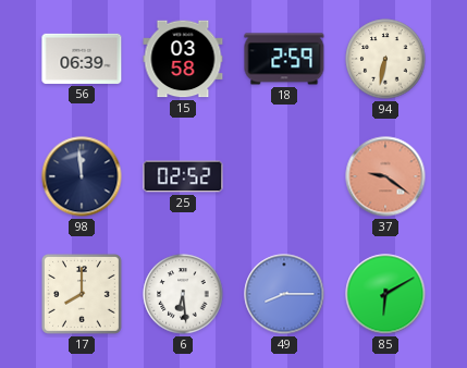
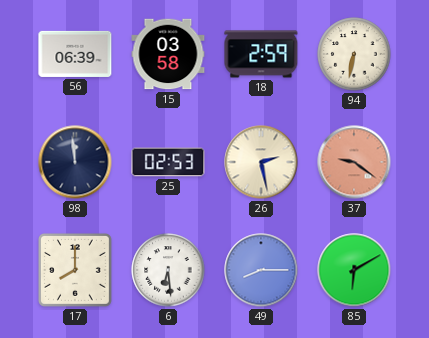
25: 02:52 -> 02:53
26: none -> 2:28
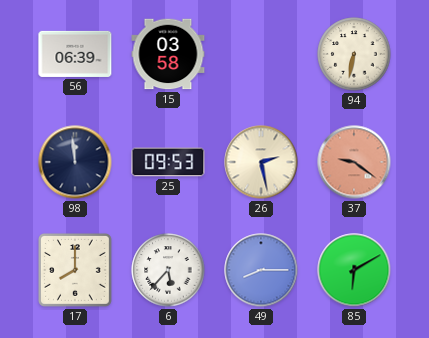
18: 2:59 -> none
25: 02:53 -> 09:53
6: 6:29 -> 5:37
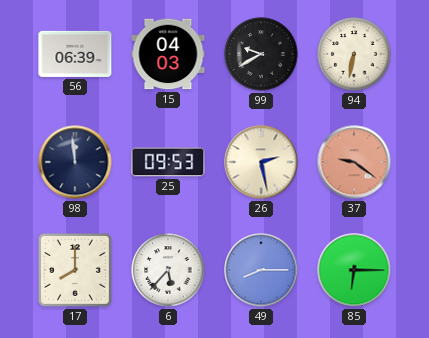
15: 03:58 -> 04:03
99: none -> 9:40
85: 6:10 -> 6:15
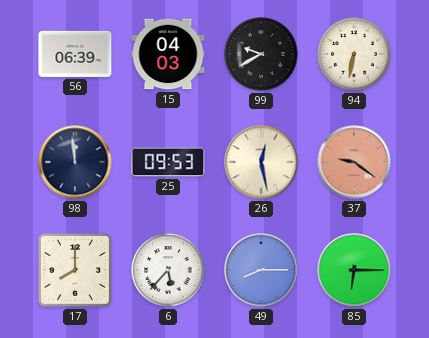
26: 2:28 -> 12:28
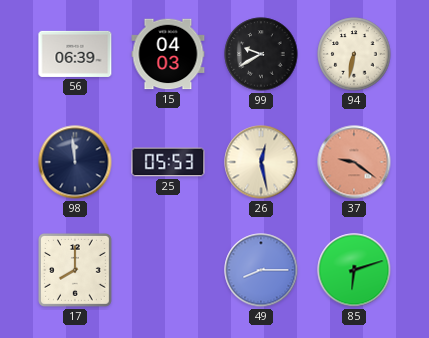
25: 09:53 -> 05:53
6: 5:37 -> none
85: 6:15 -> 6:12
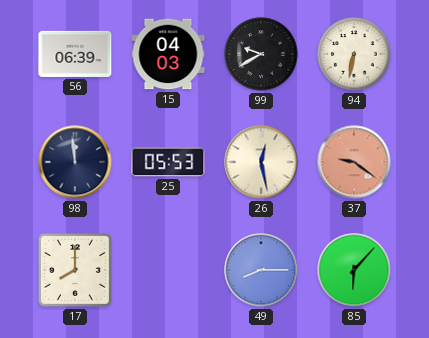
85: 6:12 -> 6:07
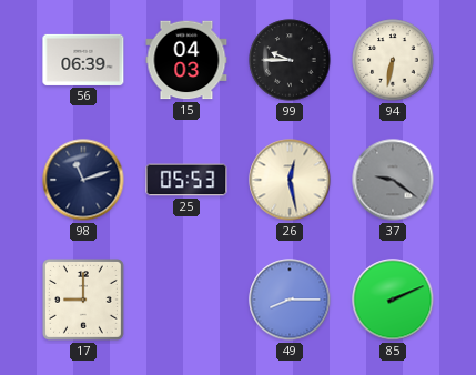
99: 9:40 -> 9:45
98: 11:59 -> 11:12
37 dial: salmon -> grey
17: 8:00 -> 9:00
85: 6:07 -> 2:11
